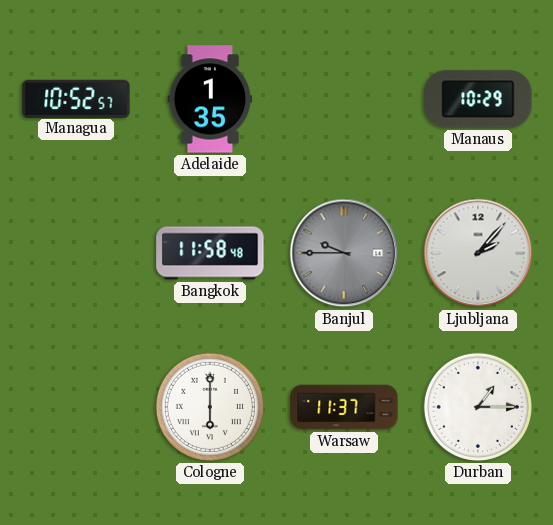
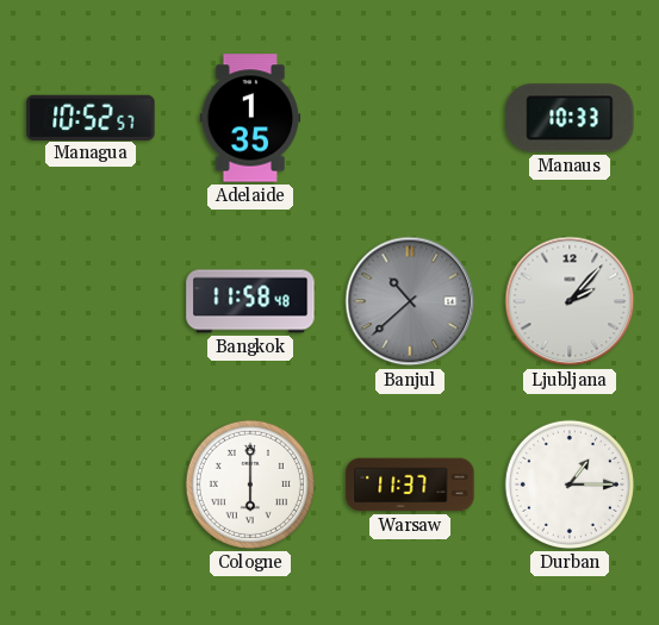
Manaus: 10:29 -> 10:33
Banjul: 9:45 -> 10:38
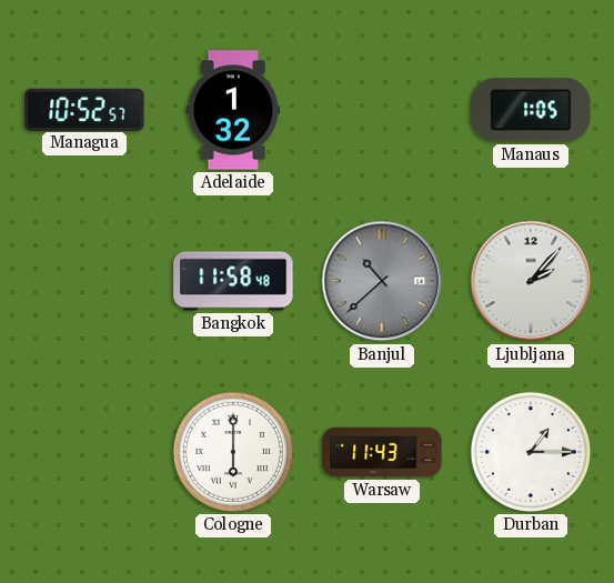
Adelaide: 1:35 -> 1:32
Manaus: 10:33 -> 1:05
Warsaw: 11:37 -> 11:43
